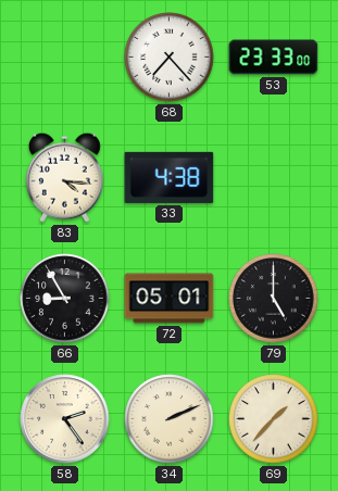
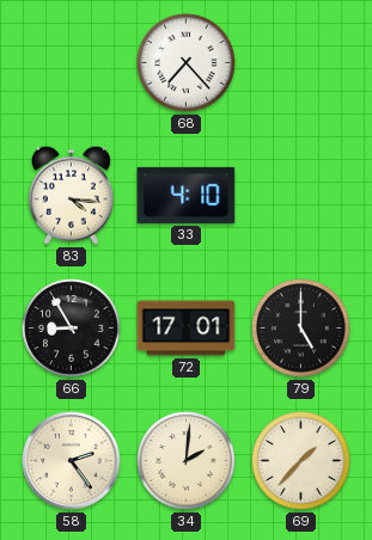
53: 23:33 -> none
33: 4:38 -> 4:10
72: 05:01 -> 17:01
34: 2:11 -> 2:01
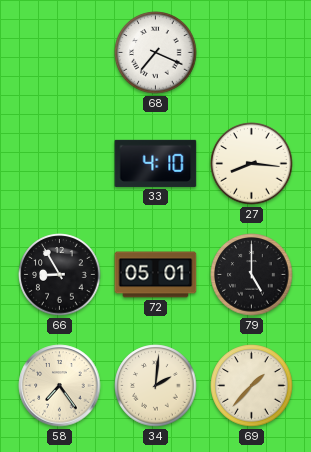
68: 7:23 -> 7:19
83: 4:16 -> none
27: none -> 8:16
72: 17:01 -> 05:01
58: 2:24 -> 7:24
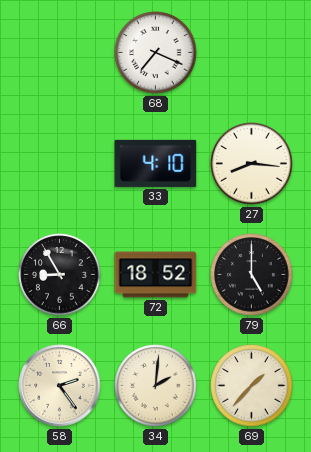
72: 05:01 -> 18:52
58: 7:24 -> 2:24
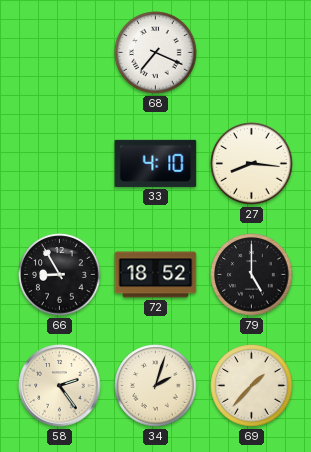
34: 2:01 -> 2:03
